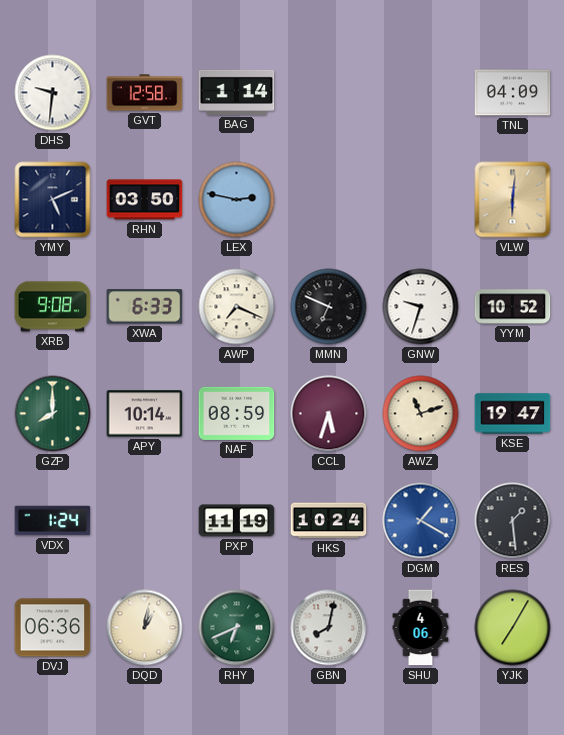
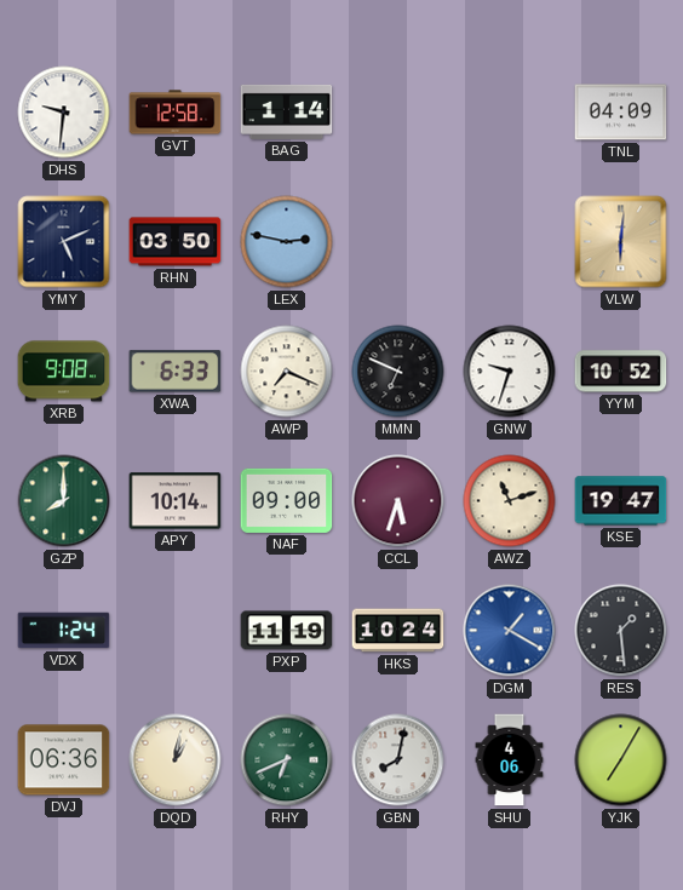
NAF: 08:59 -> 09:00
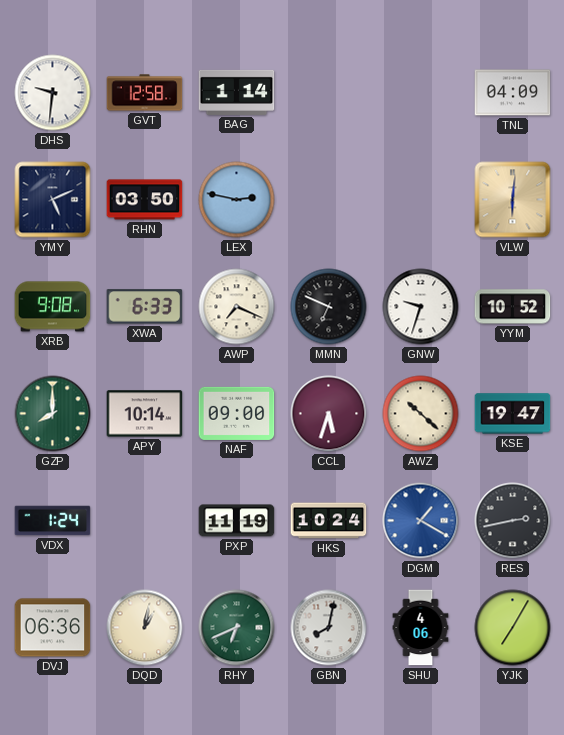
AWZ: 11:12 -> 10:22
RES: 1:29 -> 2:43
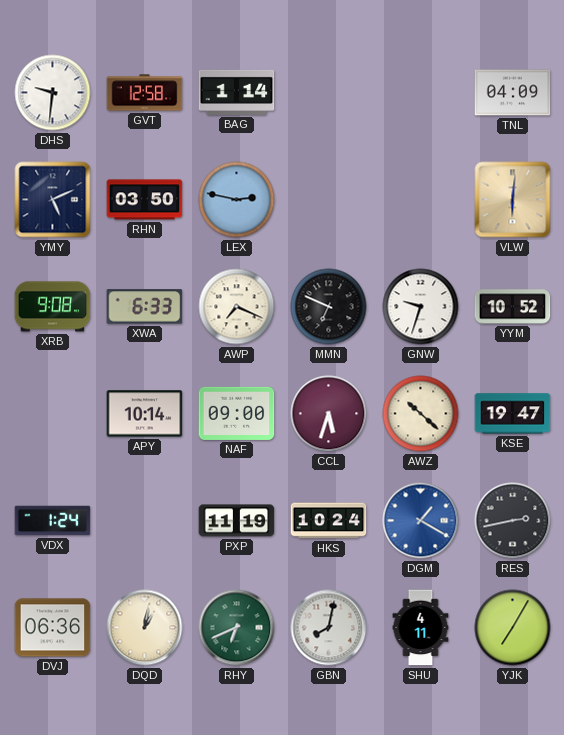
GZP: 8:00 -> none
SHU: 4:06 -> 4:11
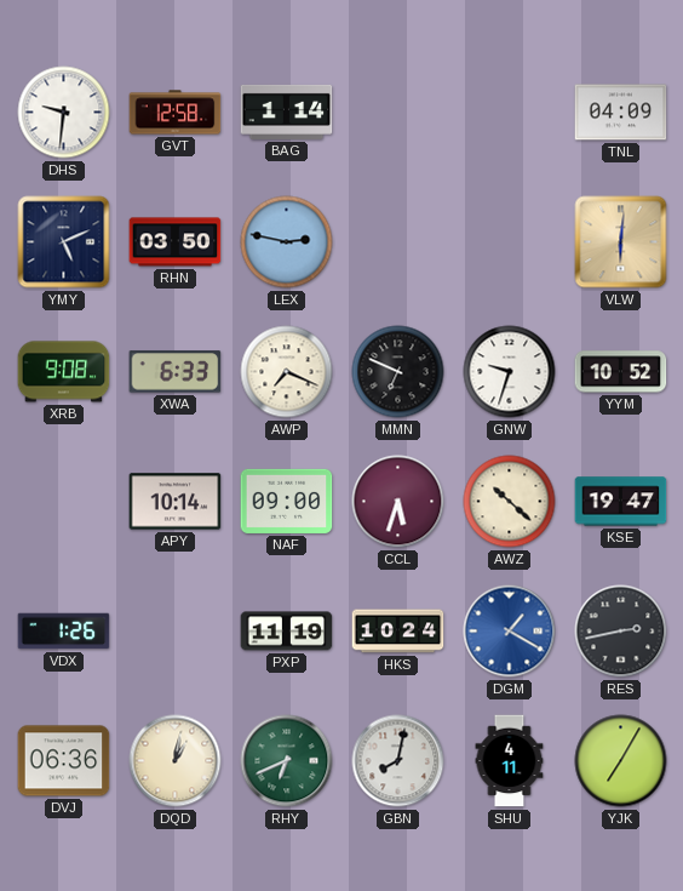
VDX: 1:24 -> 1:26
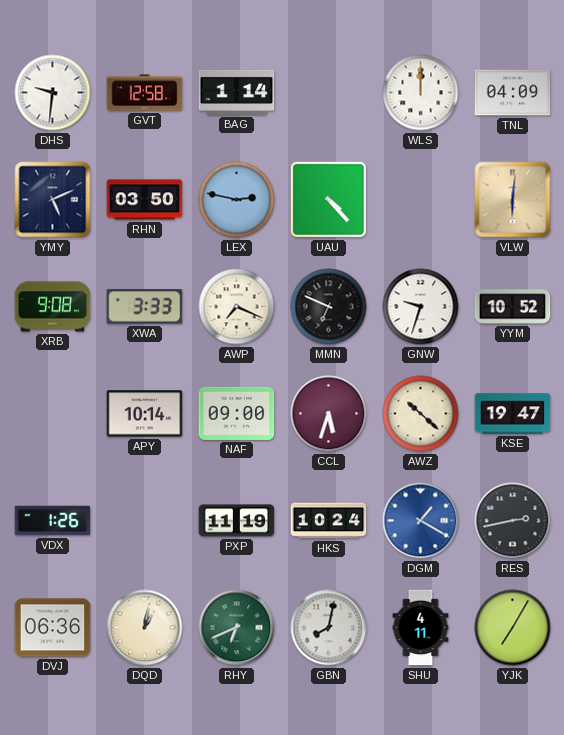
WLS: none -> 12:00
UAU: none -> 4:23
XWA: 6:33 -> 3:33
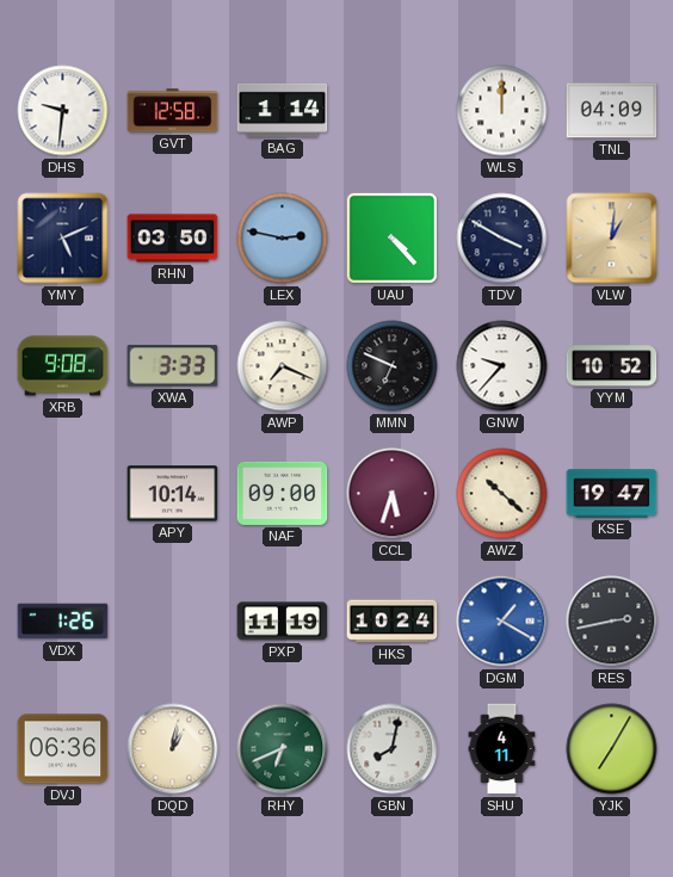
TDV: none -> 3:50
VLW: 6:01 -> 1:01
GNW: 9:33 -> 9:37
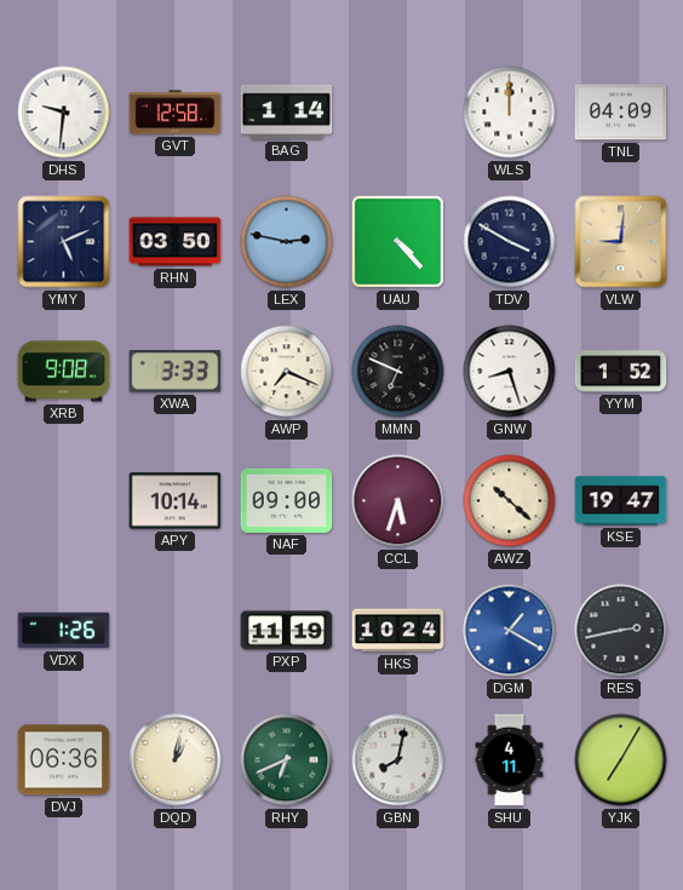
VLW: 1:01 -> 9:01
GNW: 9:37 -> 8:27
YYM: 10:52 -> 1:52
